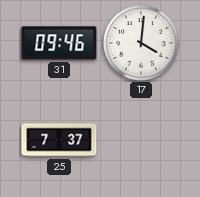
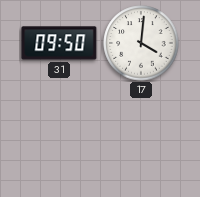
31: 09:46 -> 09:50
25: 7:37 -> none
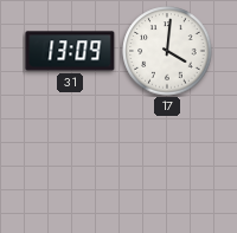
31: 09:50 -> 13:09
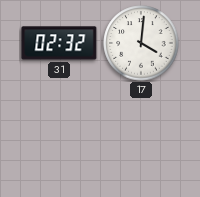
31: 13:09 -> 02:32
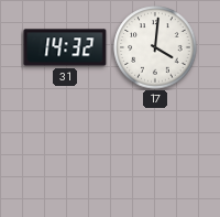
31: 02:32 -> 14:32
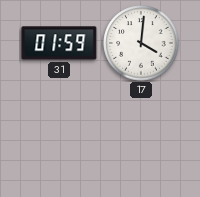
31: 14:32 -> 01:59
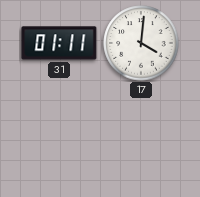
31: 01:59 -> 01:11
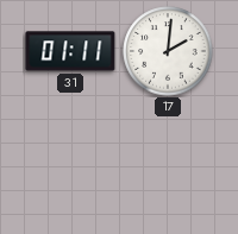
17: 4:01 -> 2:01
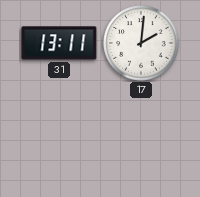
31: 01:11 -> 13:11
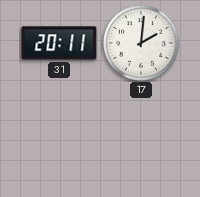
31: 13:11 -> 20:11
